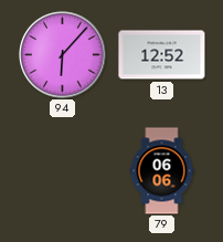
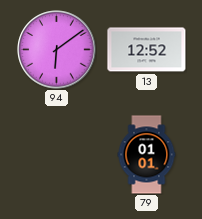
94: 6:07 -> 6:09
79: 06:06 -> 01:01
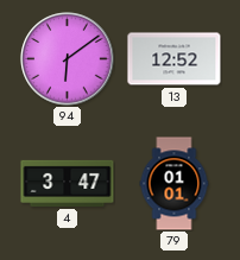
4: none -> 3:47
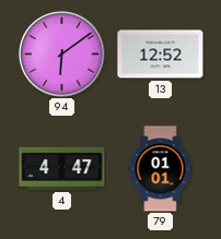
4: 3:47 -> 4:47
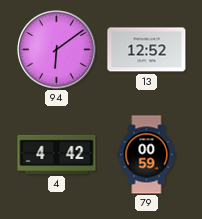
4: 4:47 -> 4:42
79: 01:01 -> 00:59
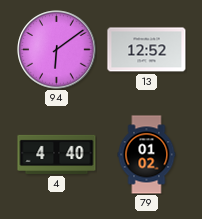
4: 4:42 -> 4:40
79: 00:59 -> 01:02
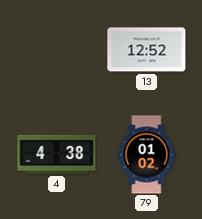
94: 6:09 -> none
4: 4:40 -> 4:38
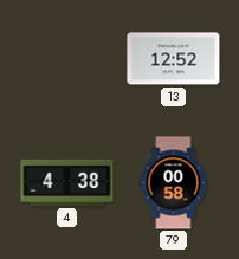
79: 01:02 -> 00:58
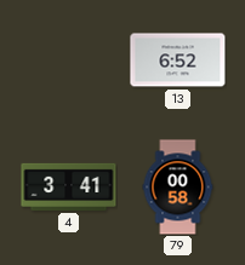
13: 12:52 -> 6:52
4: 4:38 -> 3:41
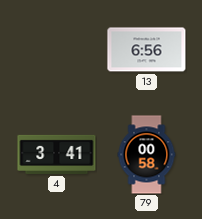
13: 6:52 -> 6:56
